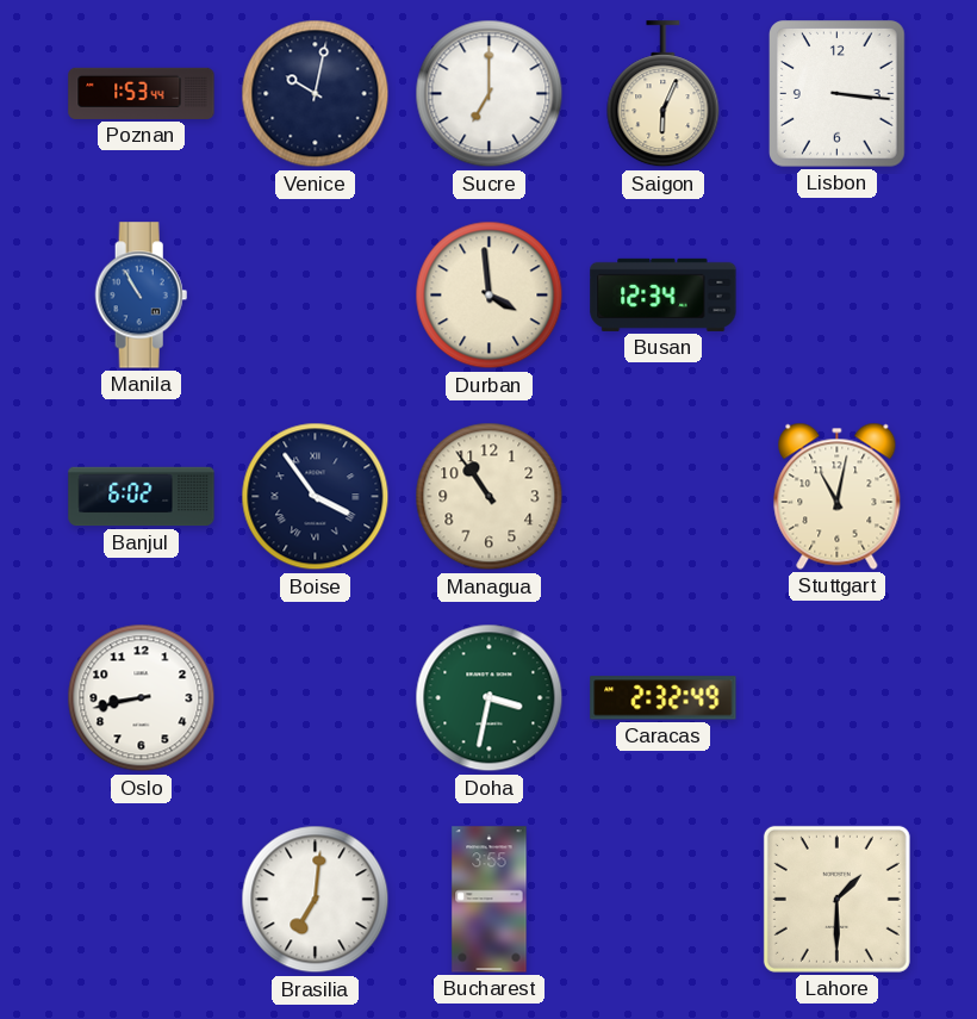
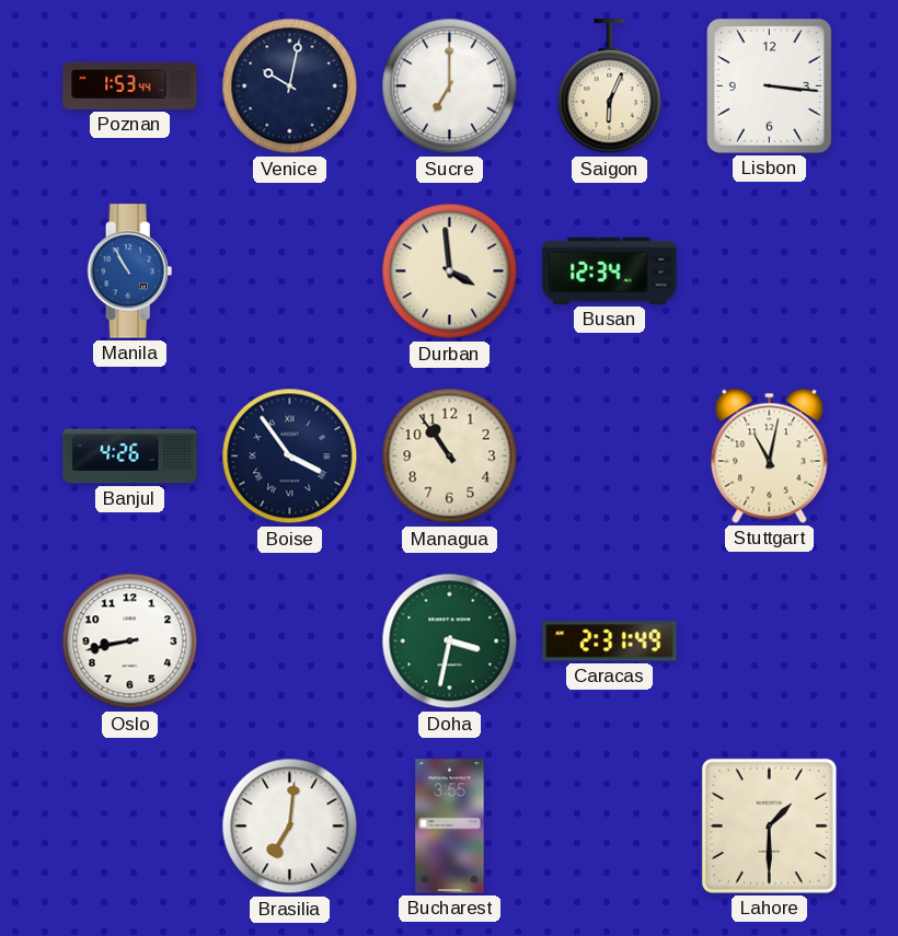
Banjul: 6:02 -> 4:26
Caracas: 2:32 -> 2:31
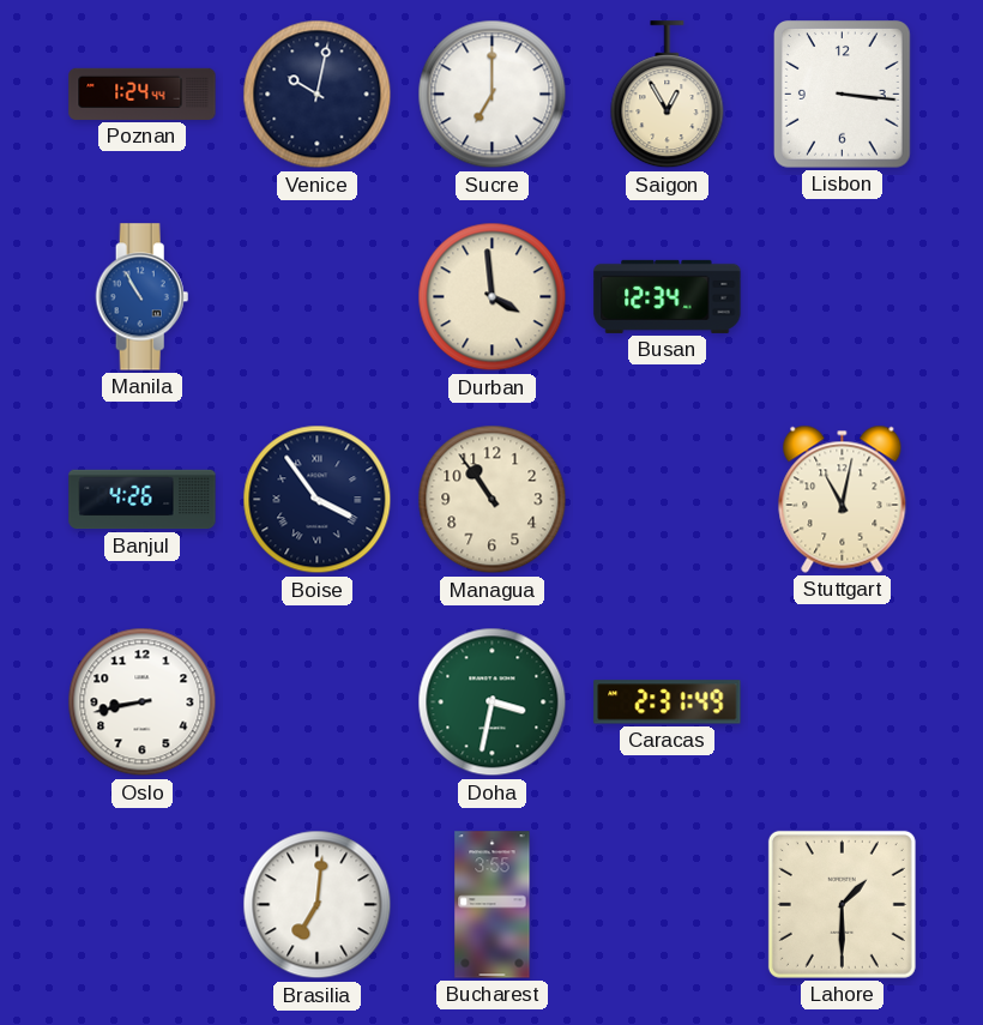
Poznan: 1:53 -> 1:24
Saigon: 6:04 -> 12:55
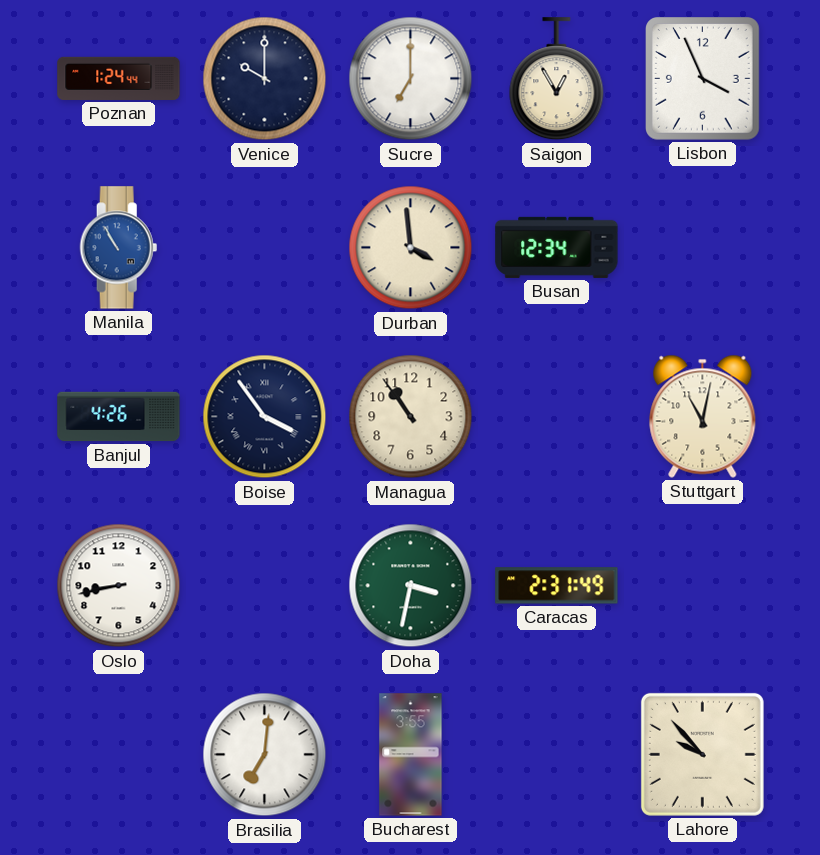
Venice: 10:02 -> 10:00
Lisbon: 3:16 -> 3:56
Lahore: 1:30 -> 9:53
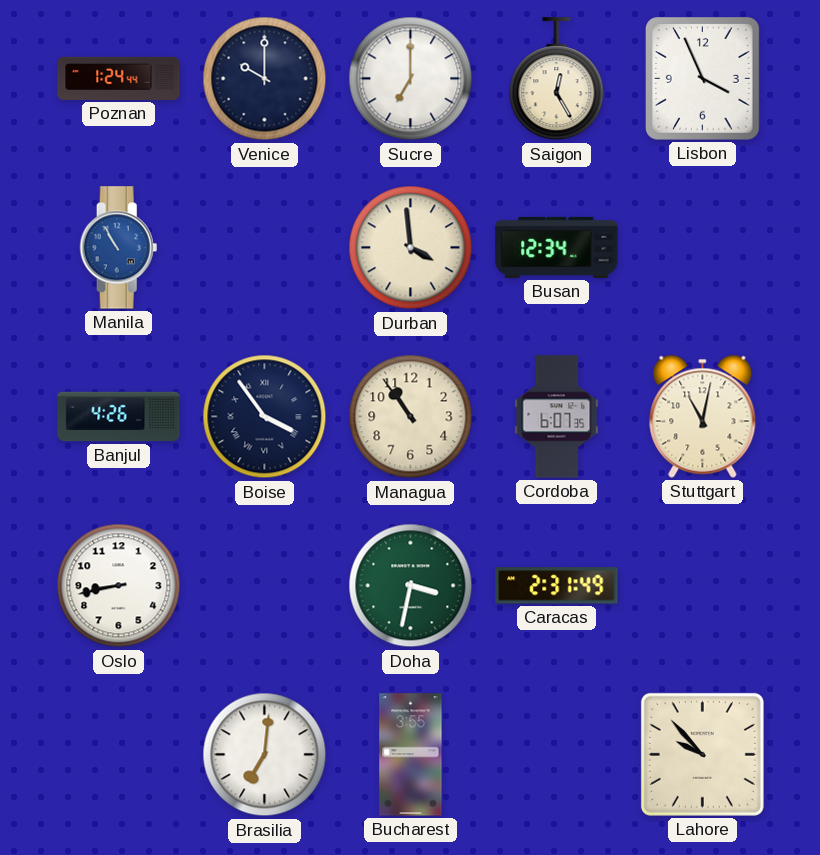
Saigon: 12:55 -> 12:25
Cordoba: none -> 6:07
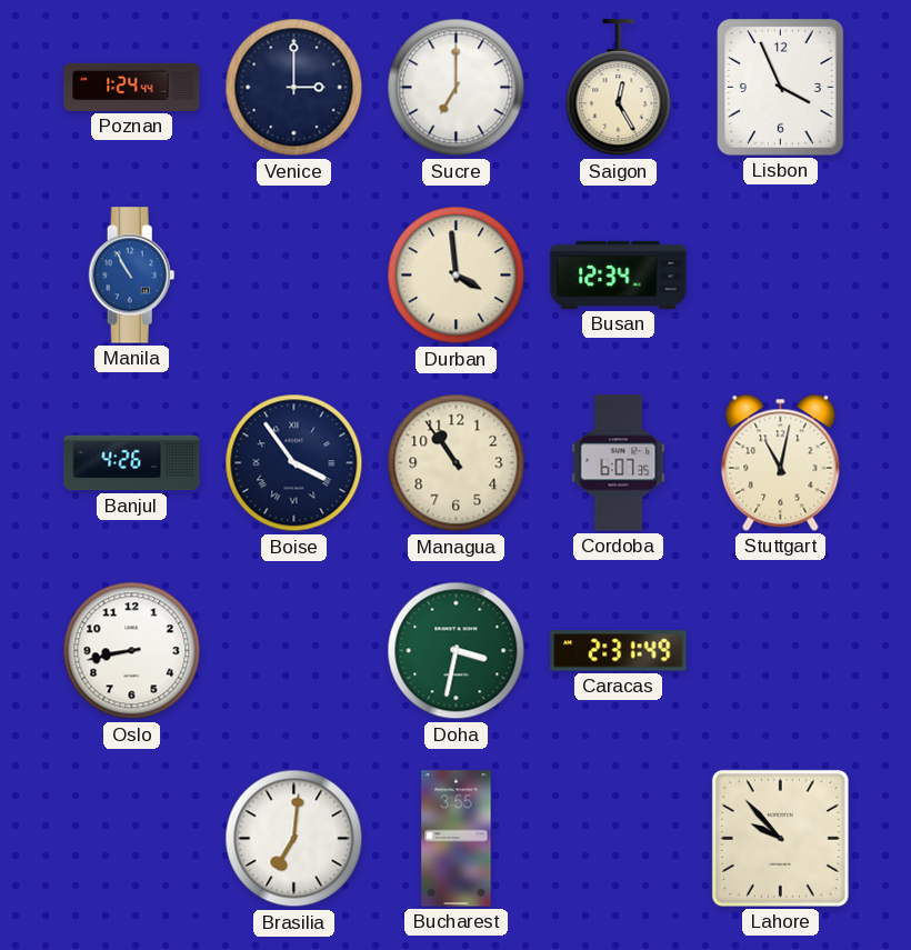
Venice: 10:00 -> 3:00
